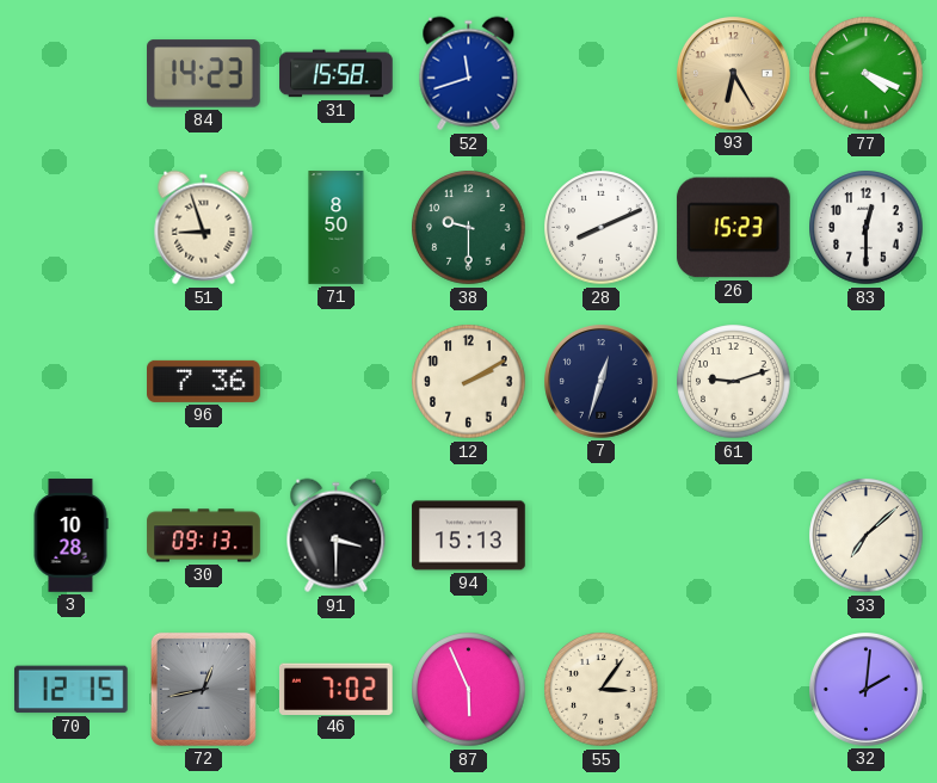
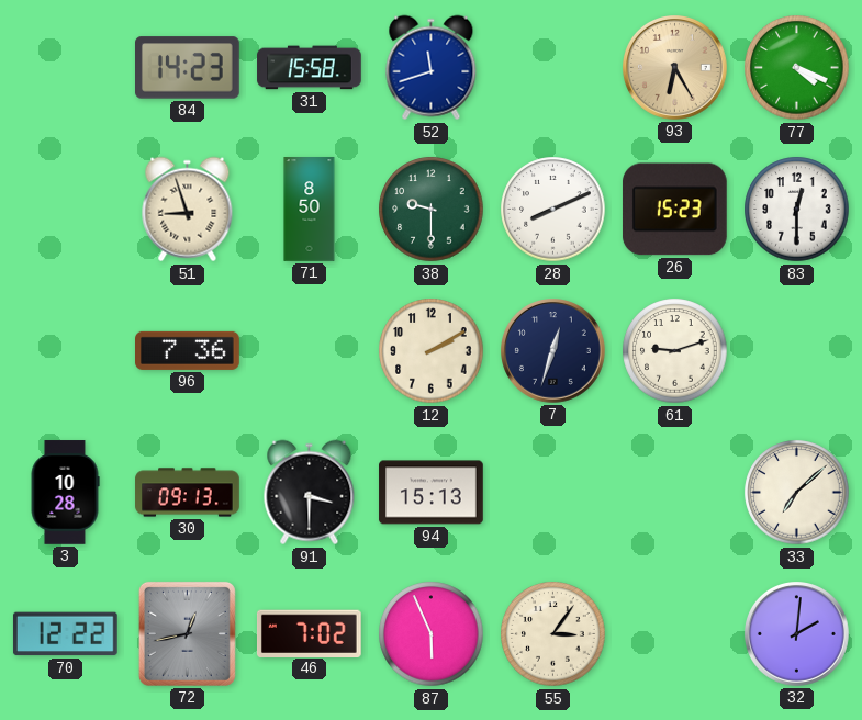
70: 12:15 -> 12:22
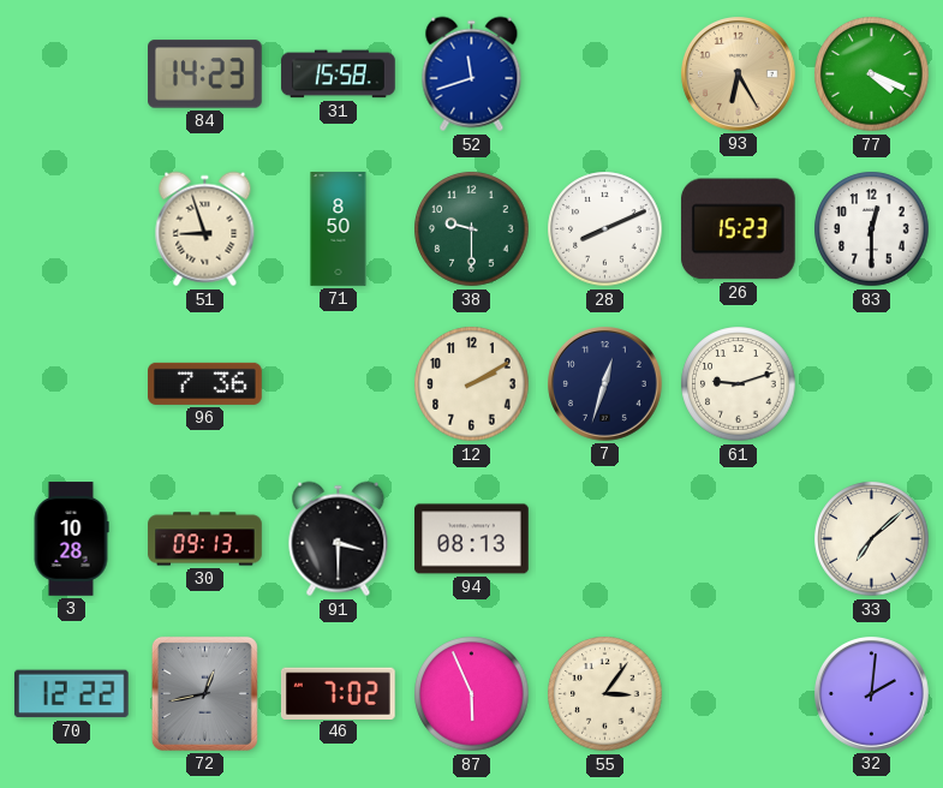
94: 15:13 -> 08:13
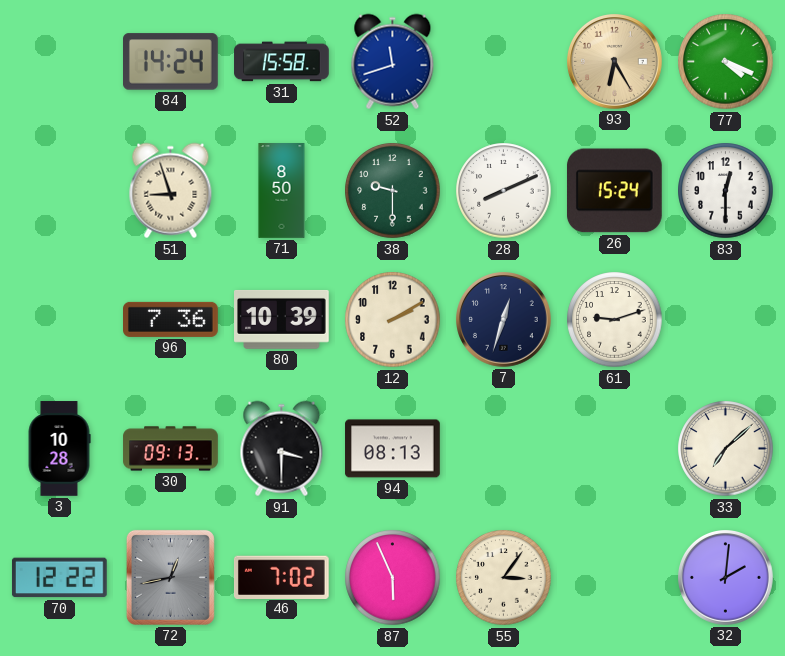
84: 14:23 -> 14:24
26: 15:23 -> 15:24
80: none -> 10:39
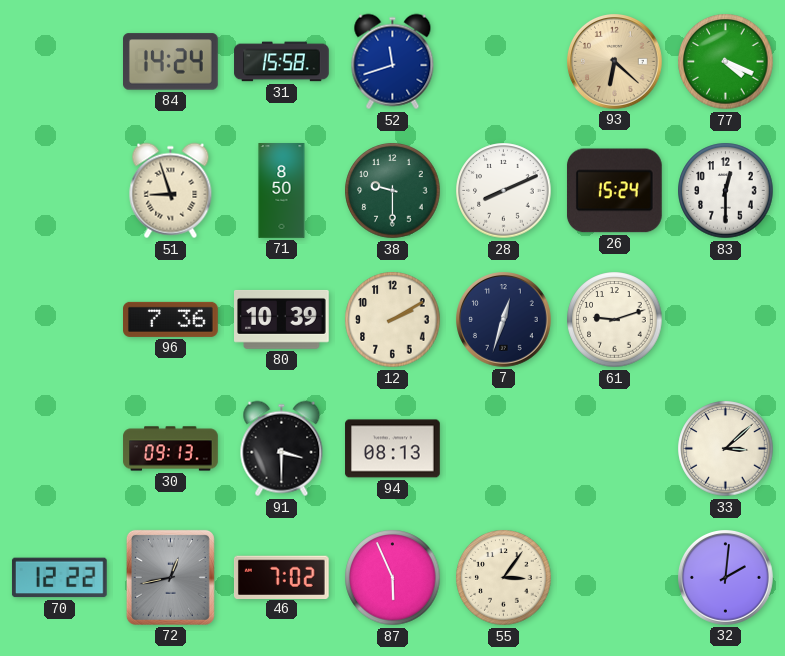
93: 6:25 -> 6:22
3: 10:28 -> none
33: 7:08 -> 3:08
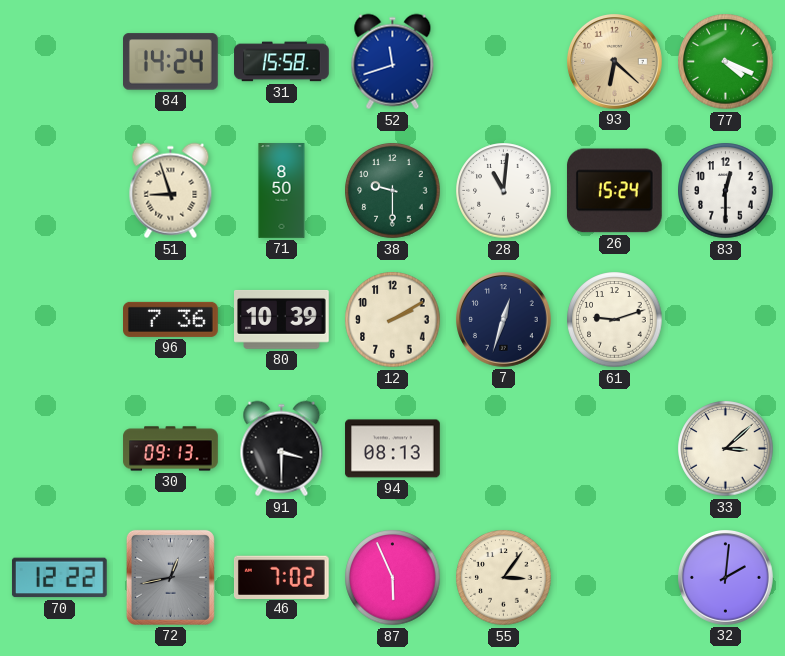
28: 8:11 -> 11:01
